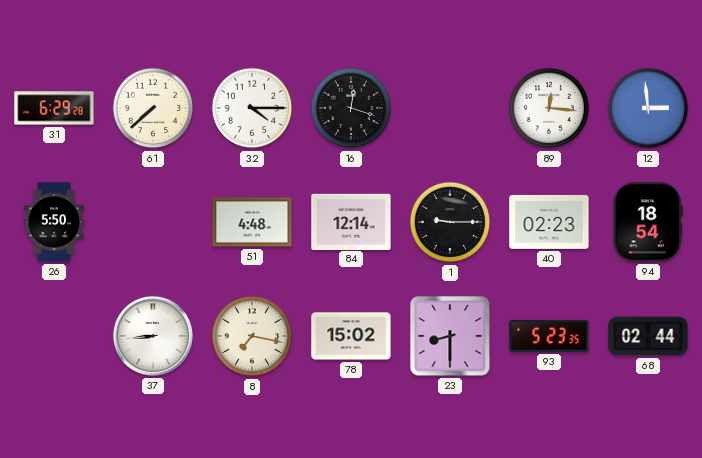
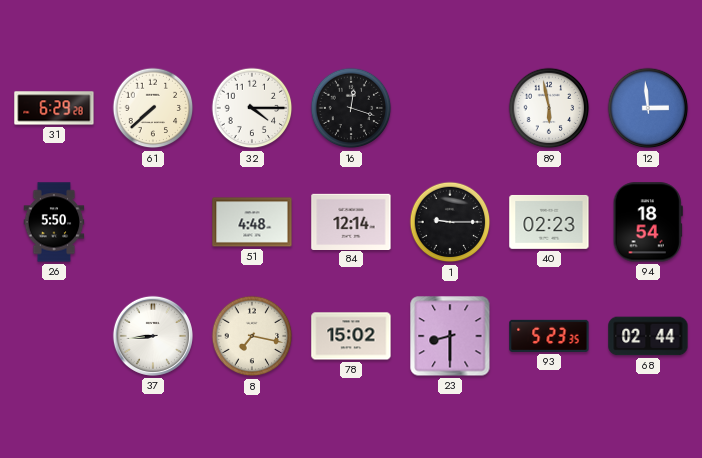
89: 12:16 -> 5:58
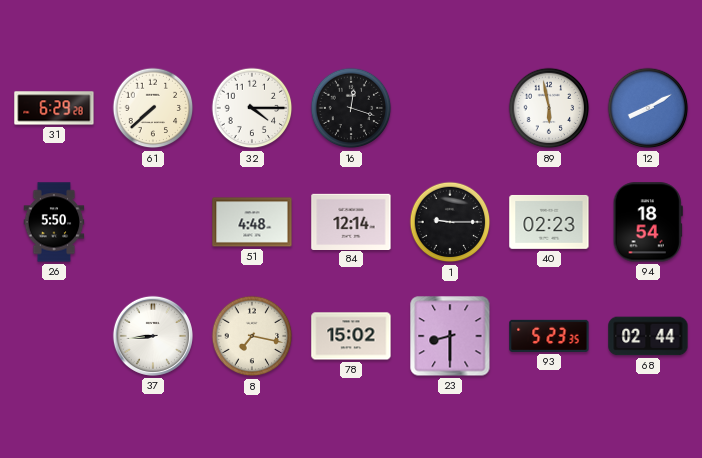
12: 2:59 -> 8:10
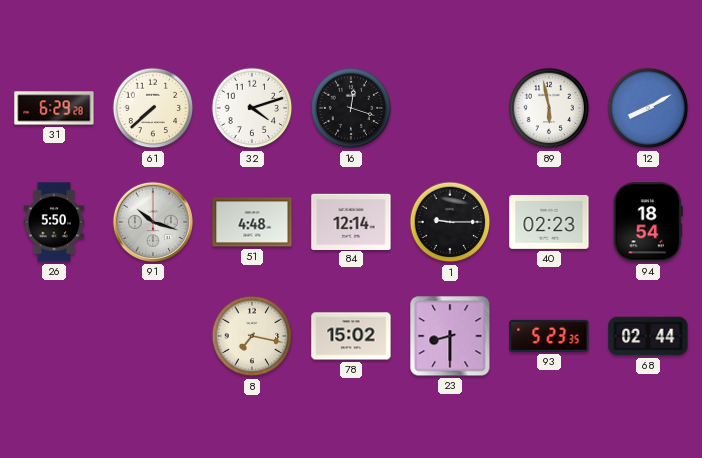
32: 4:15 -> 4:12
91: none -> 10:18
37: 8:44 -> none
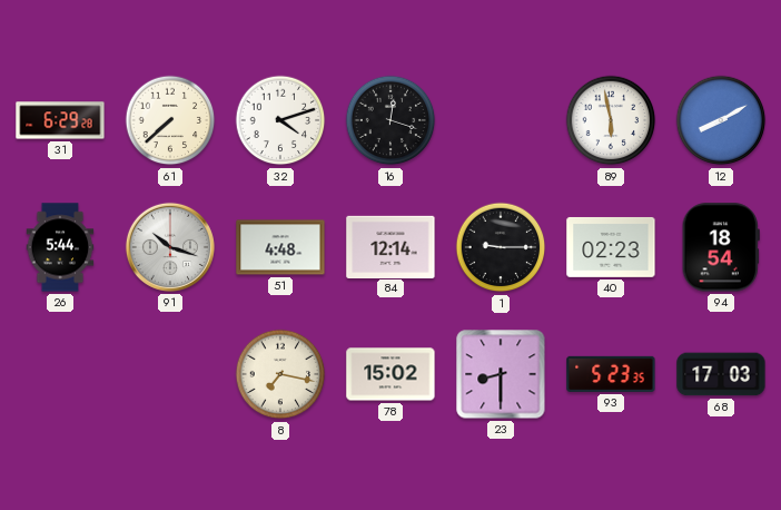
26: 5:50 -> 5:44
68: 02:44 -> 17:03
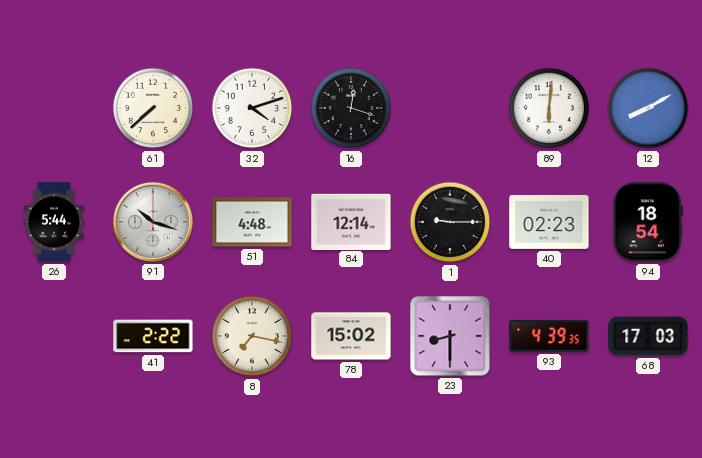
31: 6:29 -> none
89: 5:58 -> 6:01
41: none -> 2:22
93: 5:23 -> 4:39
